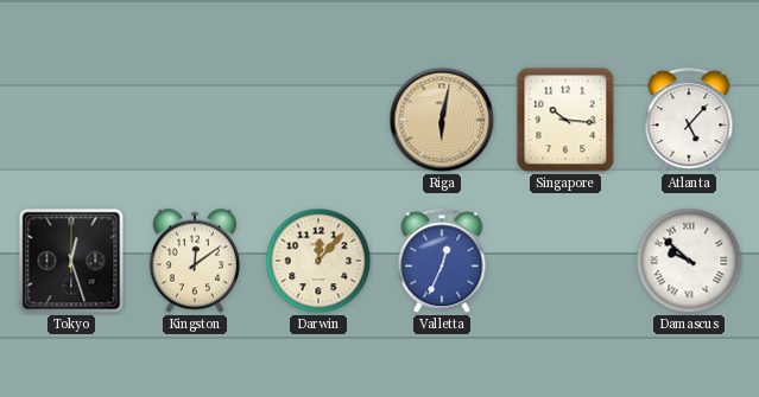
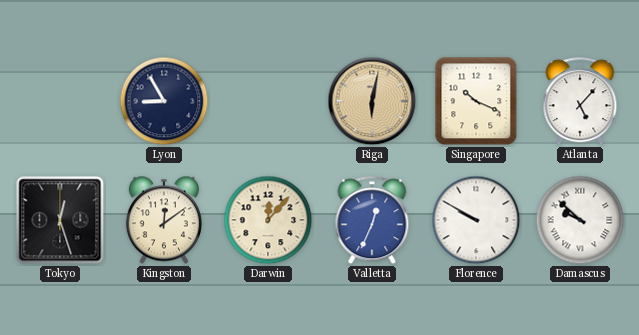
Lyon: none -> 8:55
Singapore: 10:16 -> 10:19
Florence: none -> 9:50
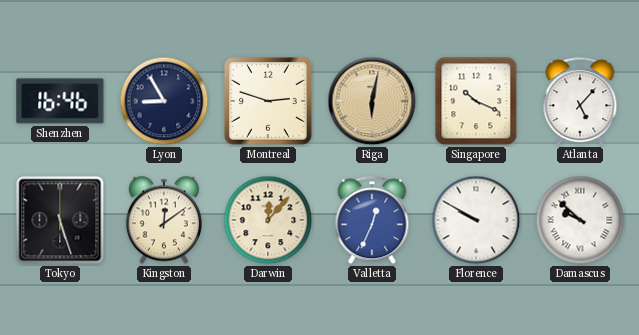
Shenzhen: none -> 16:46
Montreal: none -> 2:48
Tokyo: 12:27 -> 5:27
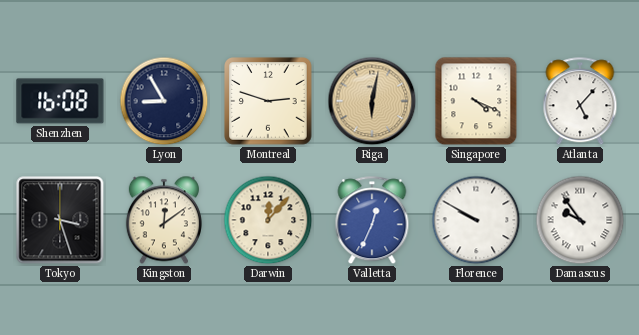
Shenzhen: 16:46 -> 16:08
Singapore: 10:19 -> 4:19
Tokyo: 5:27 -> 3:27
Damascus: 9:52 -> 9:54
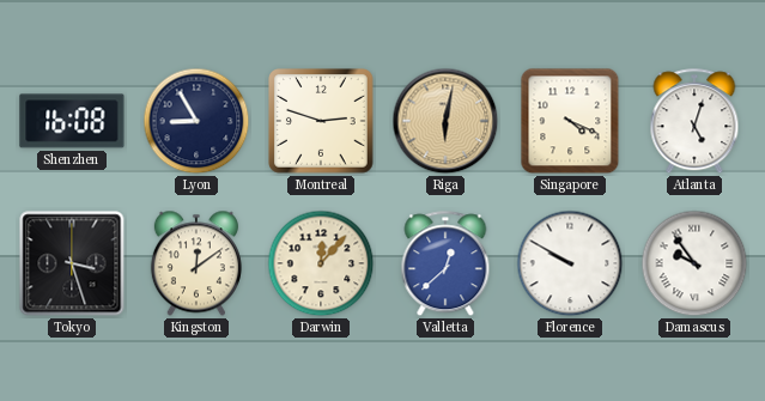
Atlanta: 5:07 -> 5:03
Valletta: 12:34 -> 12:38
